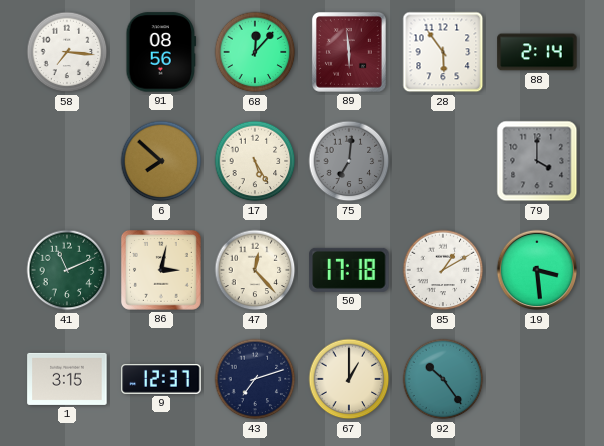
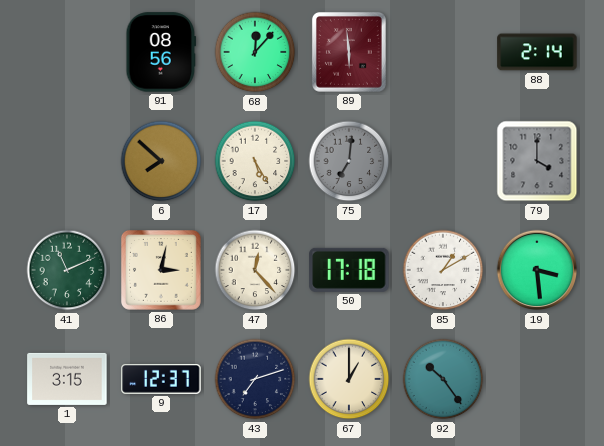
58: 7:16 -> none
28: 5:54 -> none
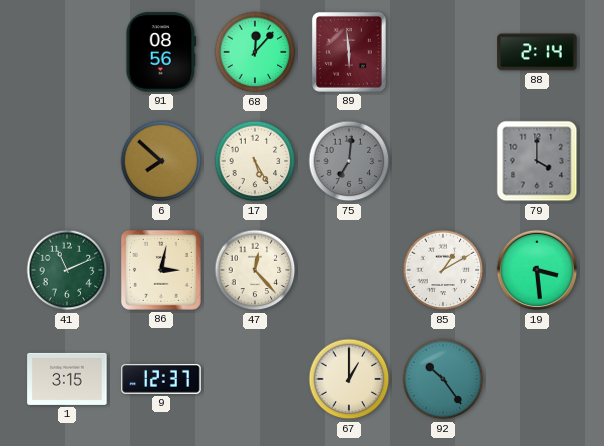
50: 17:18 -> none
43: 7:12 -> none
